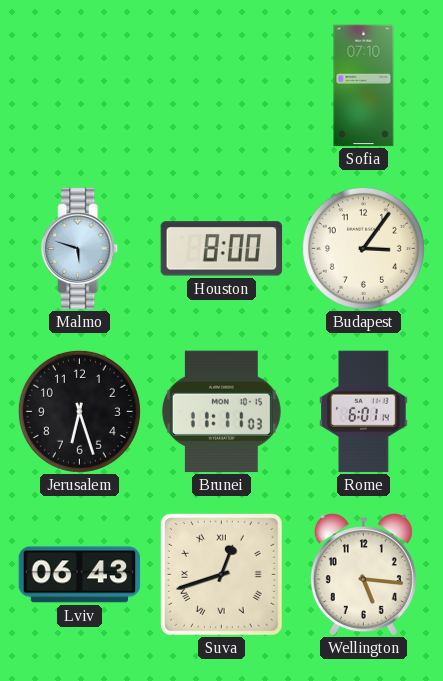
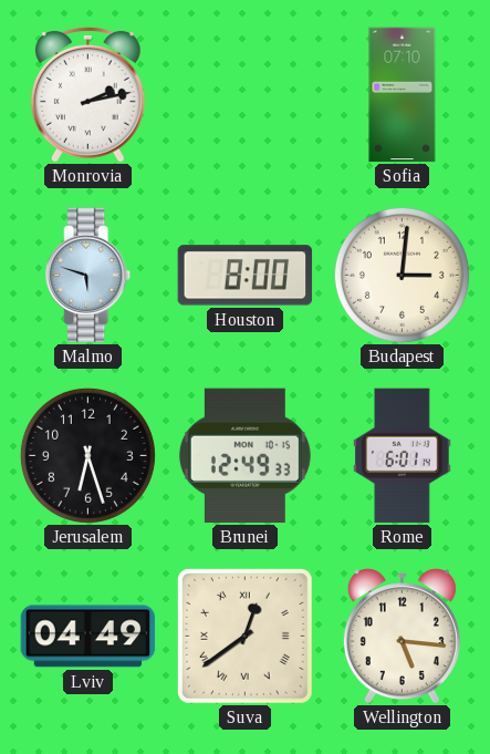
Monrovia: none -> 2:13
Budapest: 3:06 -> 3:01
Brunei: 11:11 -> 12:49
Lviv: 06:43 -> 04:49
Suva: 12:42 -> 12:39
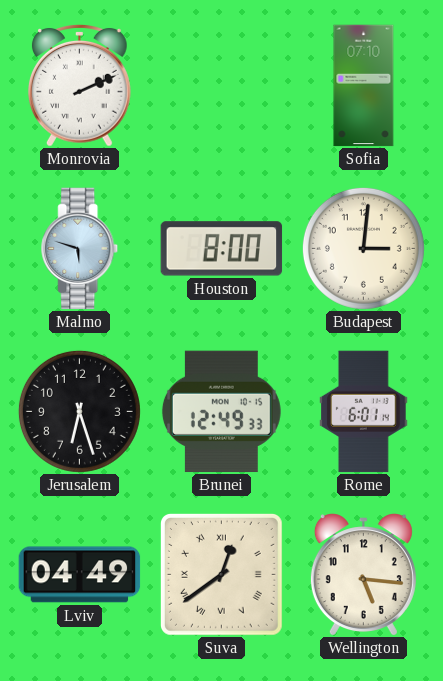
Monrovia: 2:13 -> 2:11
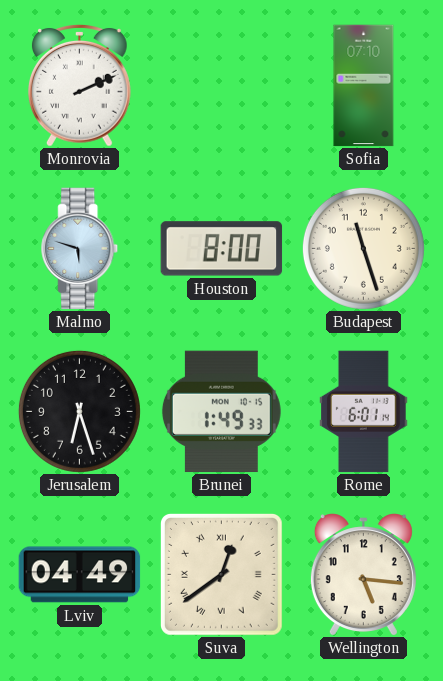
Budapest: 3:01 -> 11:27
Brunei: 12:49 -> 1:49
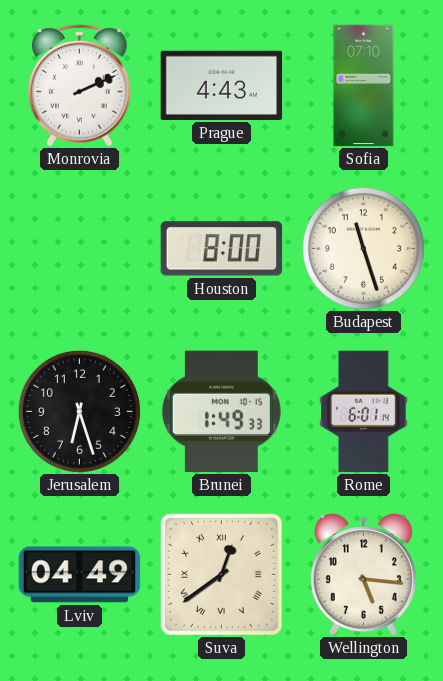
Prague: none -> 4:43
Malmo: 5:48 -> none
